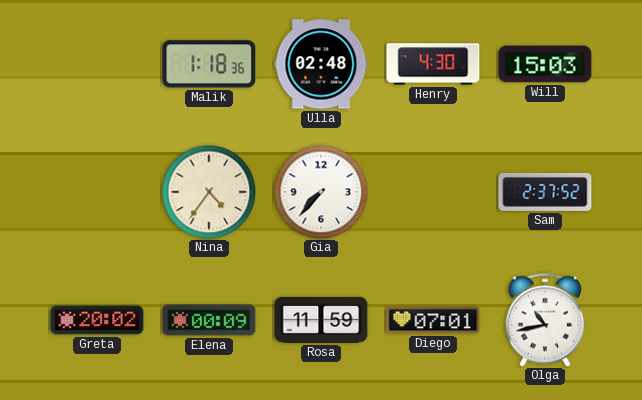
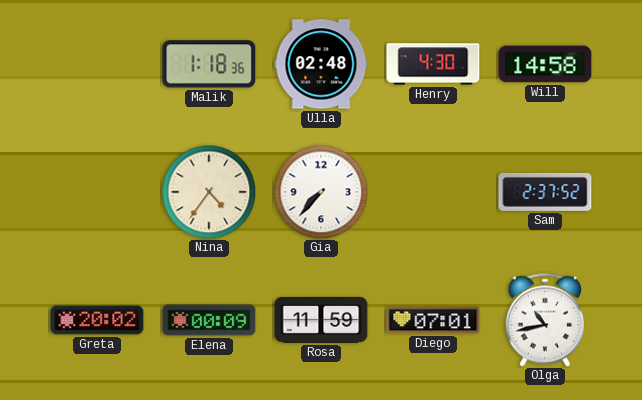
Will: 15:03 -> 14:58
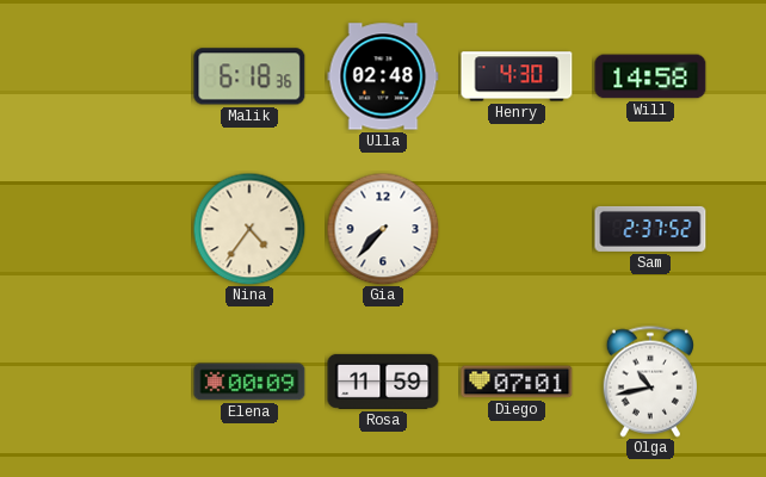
Malik: 1:18 -> 6:18
Greta: 20:02 -> none
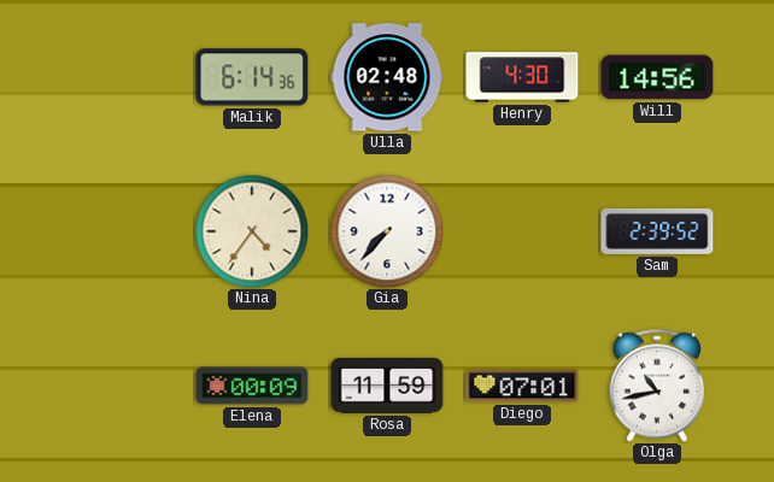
Malik: 6:18 -> 6:14
Will: 14:58 -> 14:56
Sam: 2:37 -> 2:39
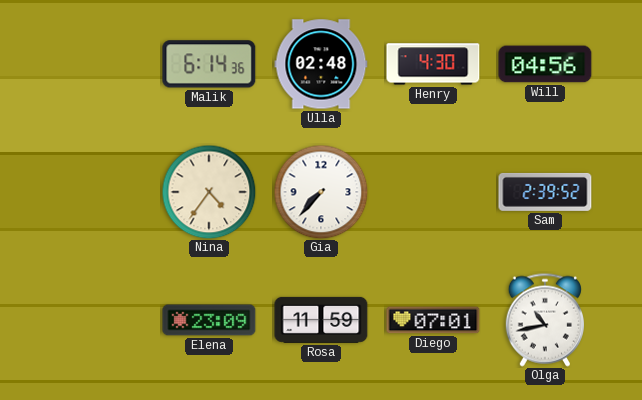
Will: 14:56 -> 04:56
Elena: 00:09 -> 23:09
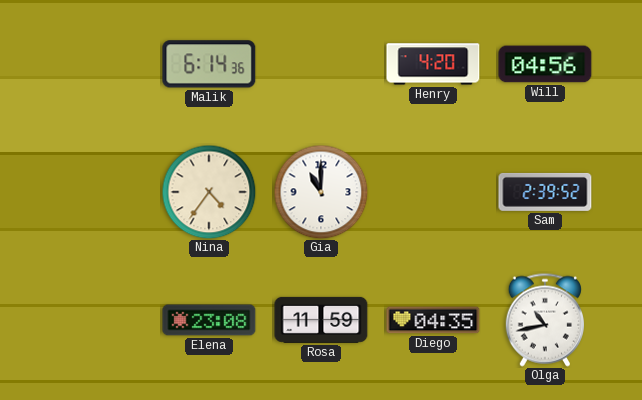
Ulla: 02:48 -> none
Henry: 4:30 -> 4:20
Gia: 7:37 -> 11:00
Elena: 23:09 -> 23:08
Diego: 07:01 -> 04:35
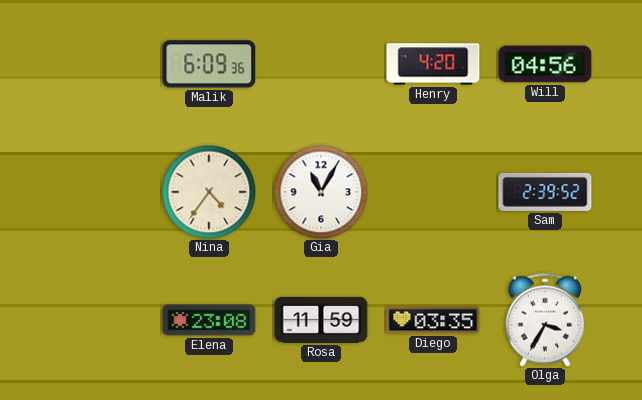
Malik: 6:14 -> 6:09
Gia: 11:00 -> 11:05
Diego: 04:35 -> 03:35
Olga: 10:43 -> 3:35
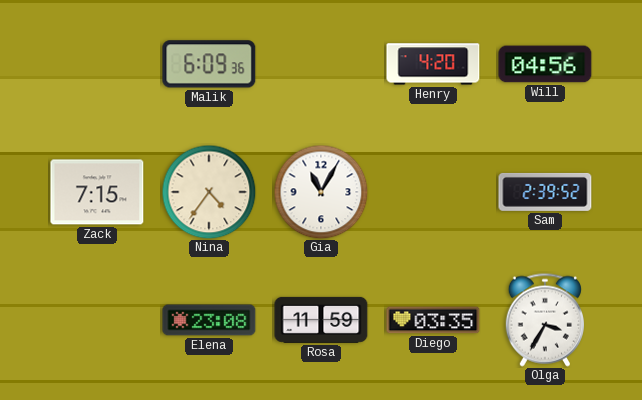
Zack: none -> 7:15
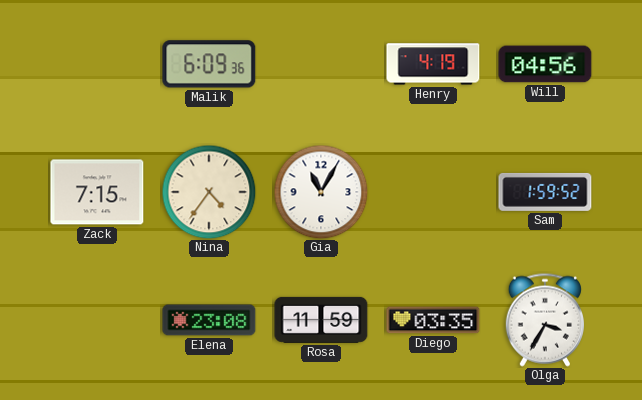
Henry: 4:20 -> 4:19
Sam: 2:39 -> 1:59
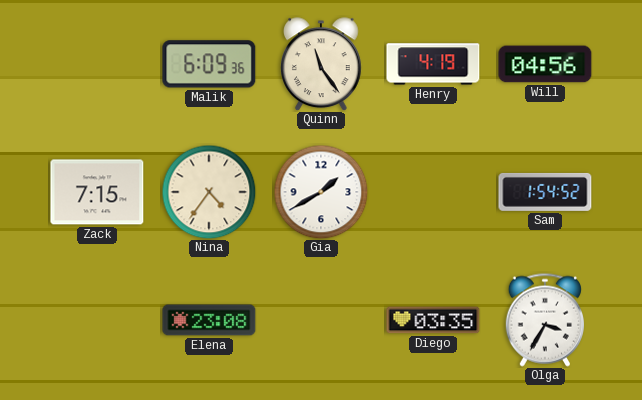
Quinn: none -> 11:24
Gia: 11:05 -> 1:40
Sam: 1:59 -> 1:54
Rosa: 11:59 -> none
